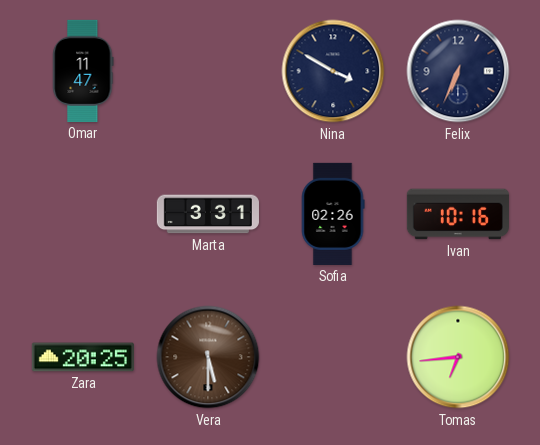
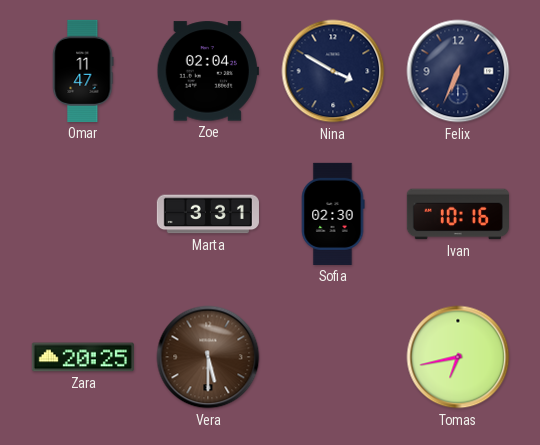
Zoe: none -> 02:04
Sofia: 02:26 -> 02:30
Tomas: 6:44 -> 6:43
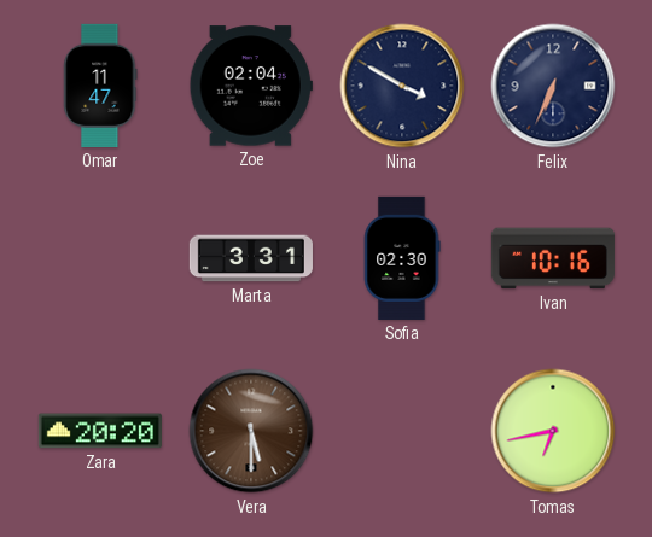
Zara: 20:25 -> 20:20
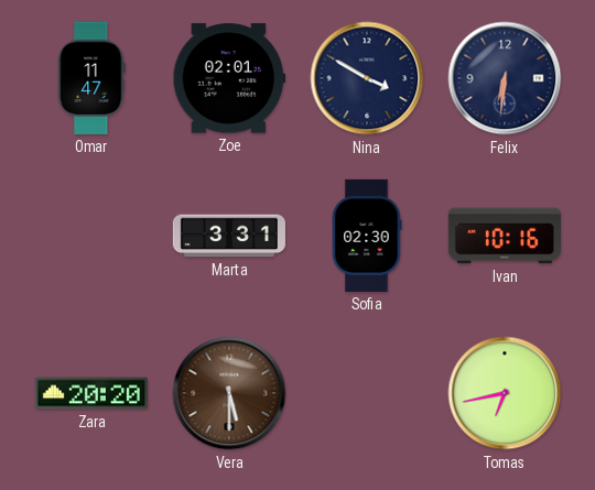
Zoe: 02:04 -> 02:01
Felix: 6:34 -> 6:31
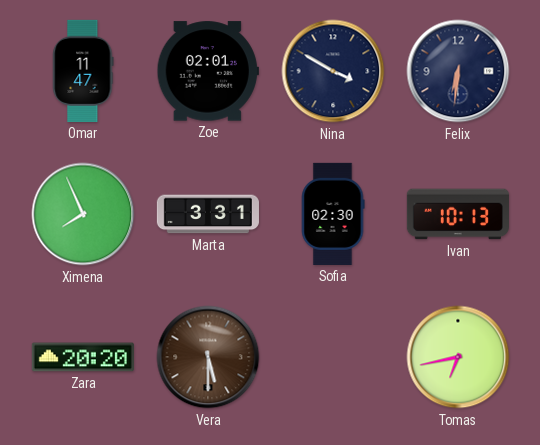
Ximena: none -> 7:56
Ivan: 10:16 -> 10:13
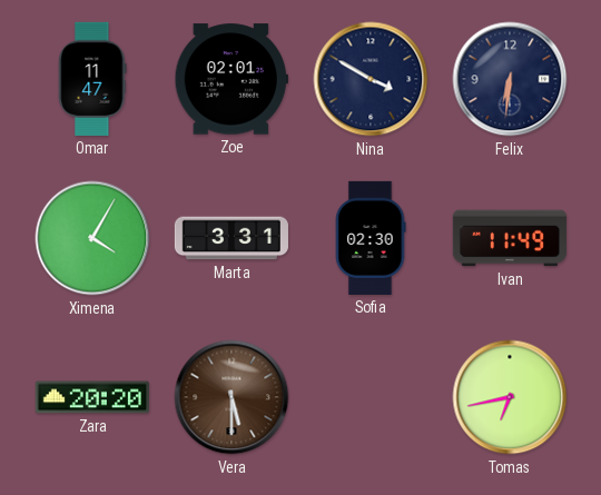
Ximena: 7:56 -> 4:05
Ivan: 10:13 -> 11:49
